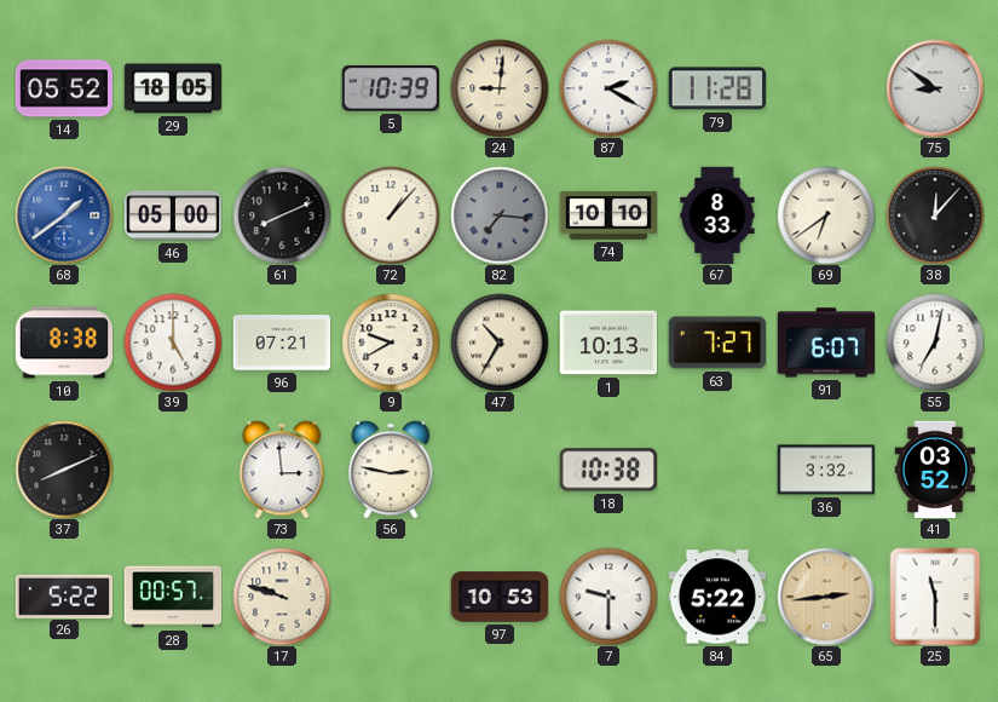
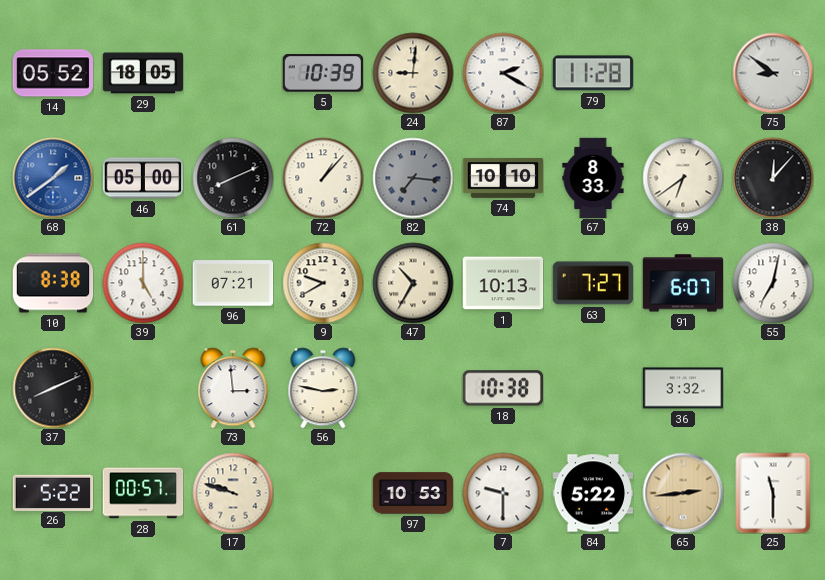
41: 03:52 -> none
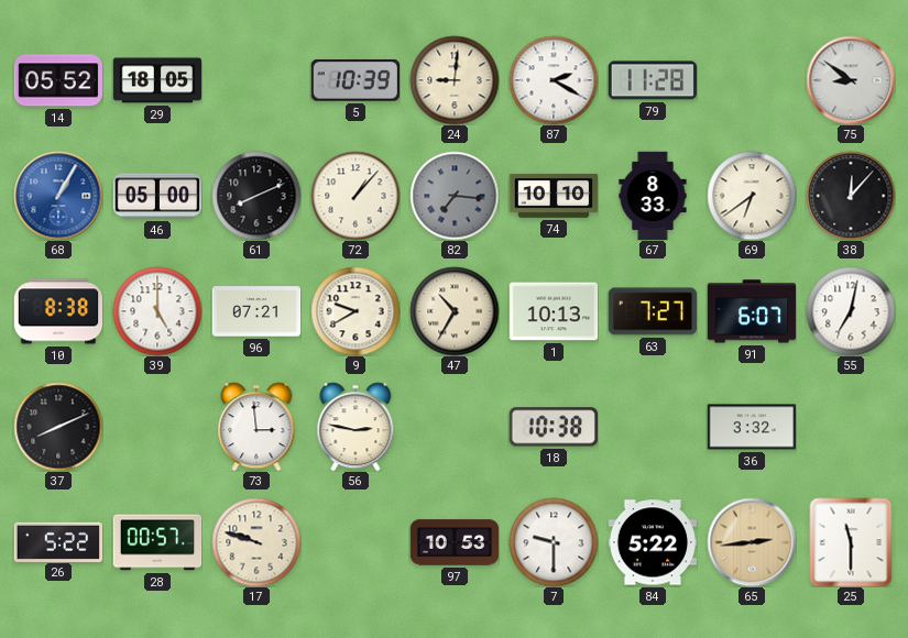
68: 1:39 -> 1:05
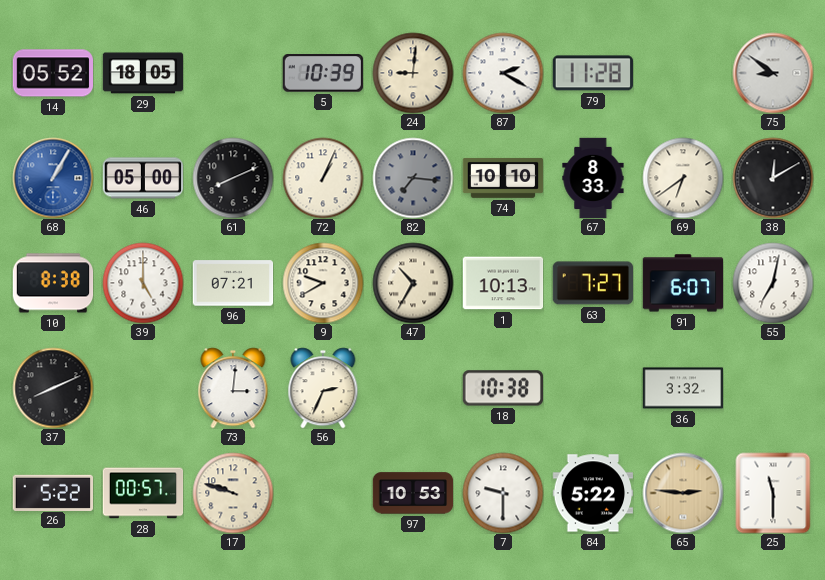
72: 1:07 -> 1:04
38: 12:07 -> 12:10
73: 2:59 -> 3:01
56: 2:47 -> 2:34
65: 2:44 -> 2:46
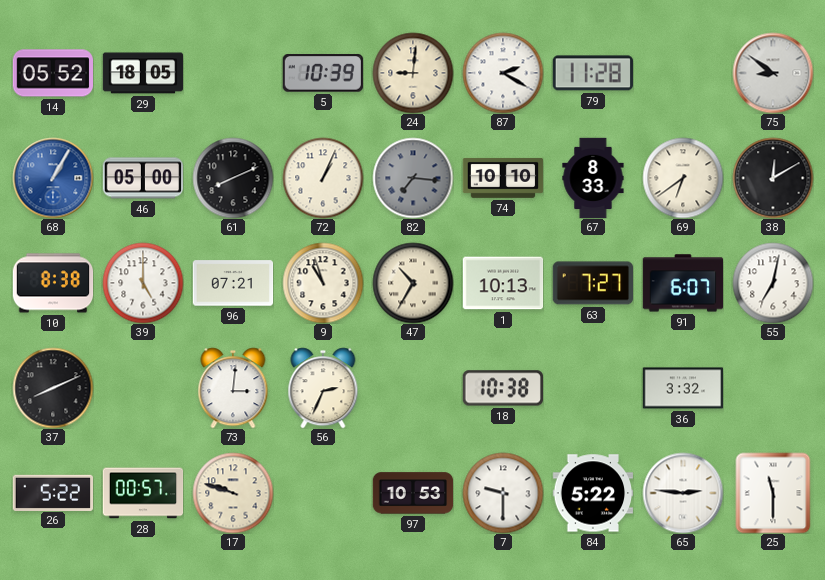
9: 9:40 -> 10:57
65 dial: champagne -> white
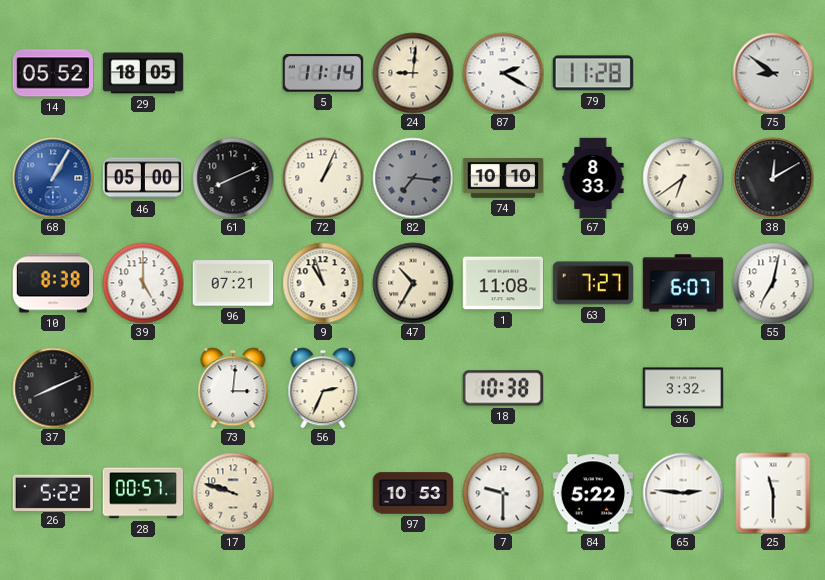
5: 10:39 -> 11:14
1: 10:13 -> 11:08
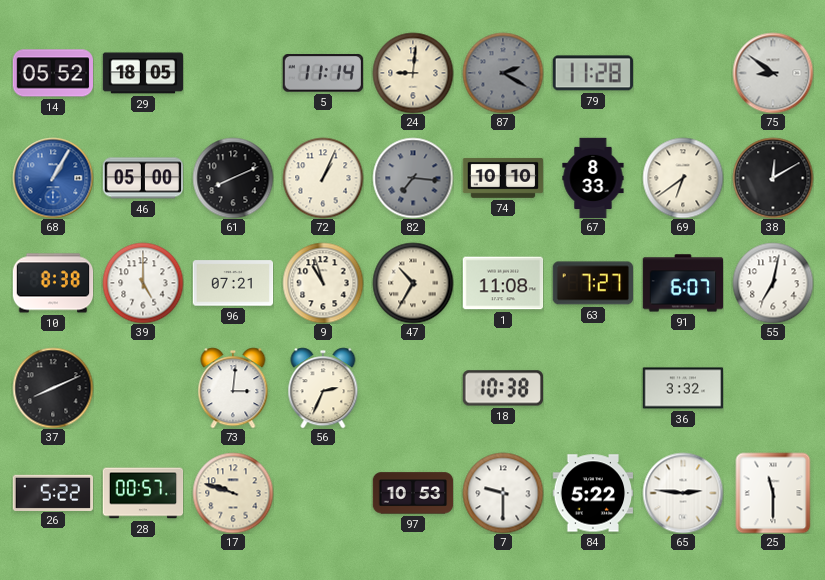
87 dial: white -> grey
